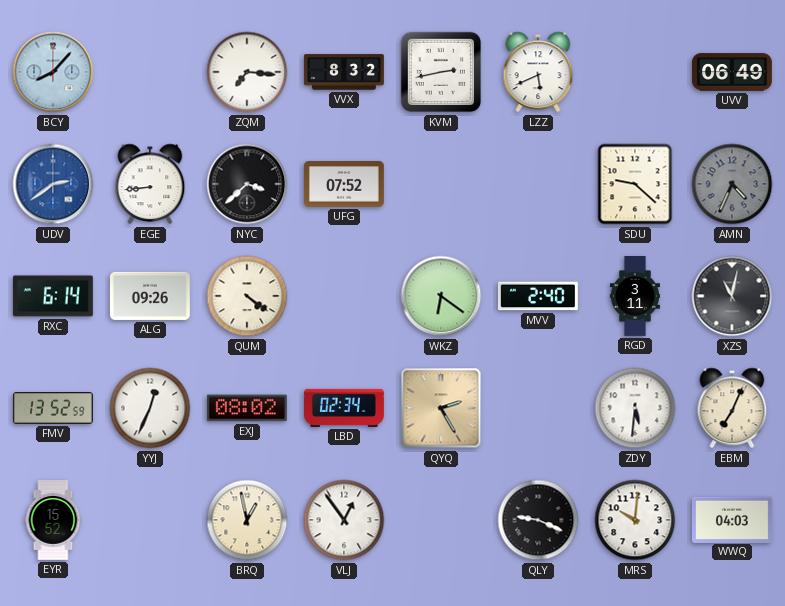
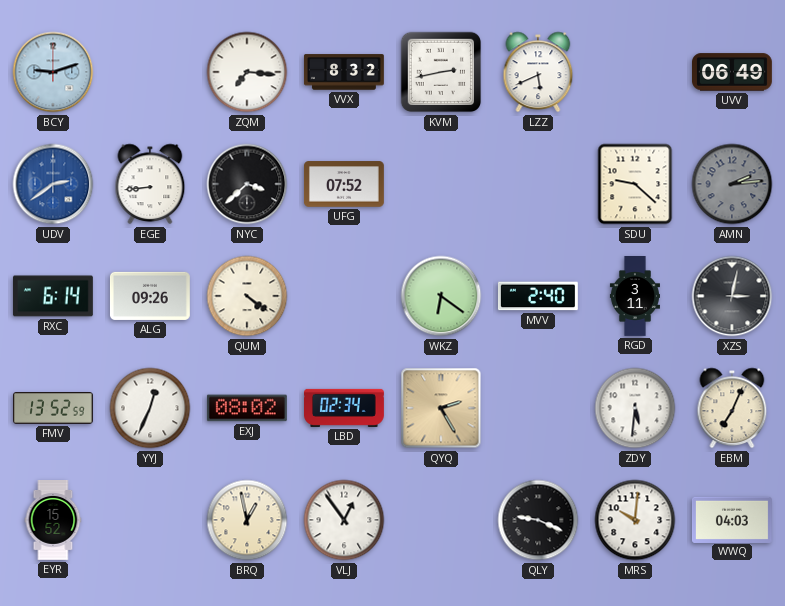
BCY: 8:07 -> 9:12
AMN: 4:34 -> 2:14
XZS: 11:02 -> 3:02
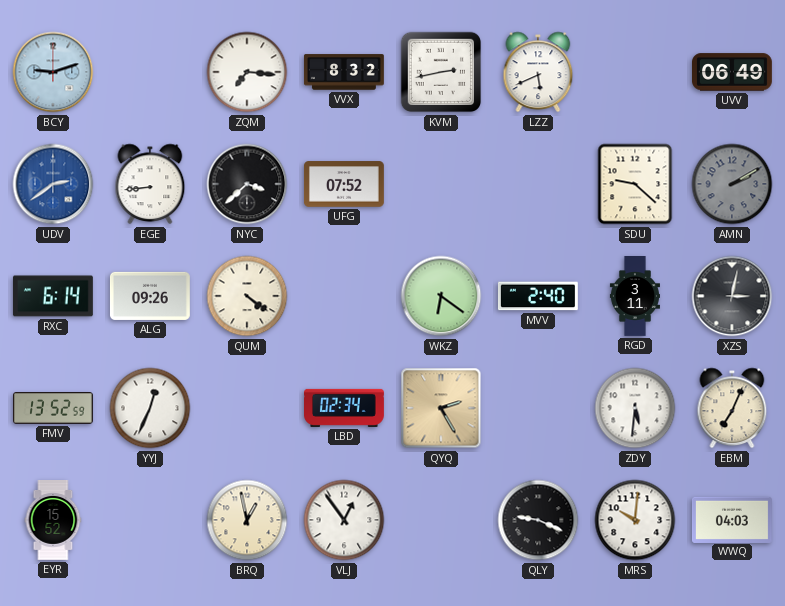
AMN: 2:14 -> 2:10
EXJ: 08:02 -> none
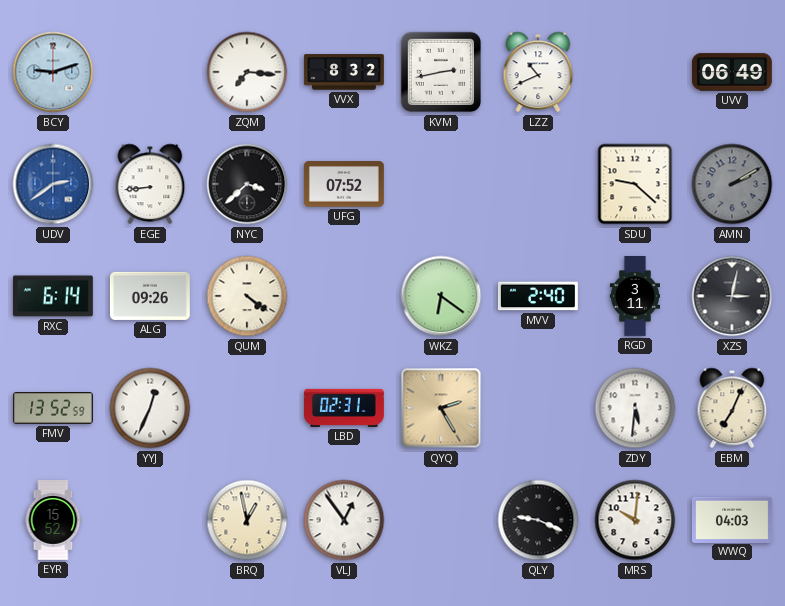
LZZ: 5:41 -> 10:41
LBD: 02:34 -> 02:31
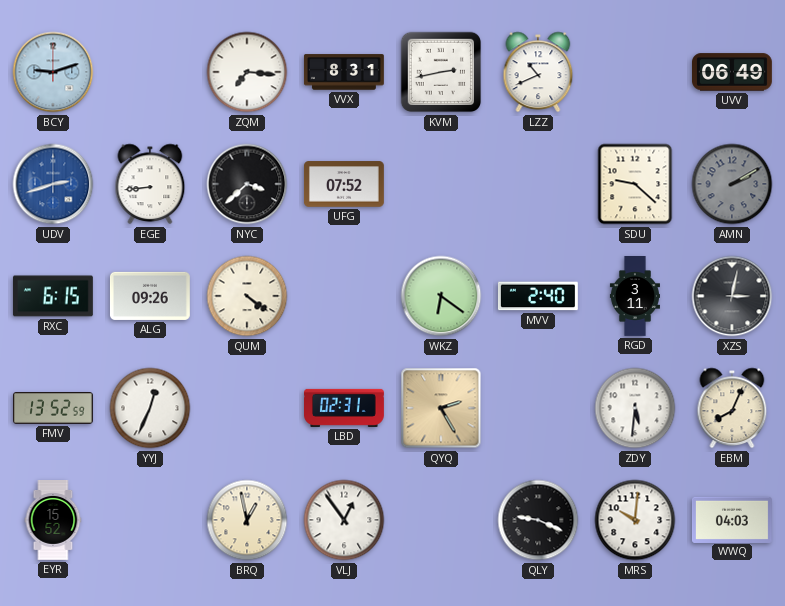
VVX: 8:32 -> 8:31
UDV: 2:39 -> 2:42
RXC: 6:14 -> 6:15
EBM: 7:04 -> 8:04
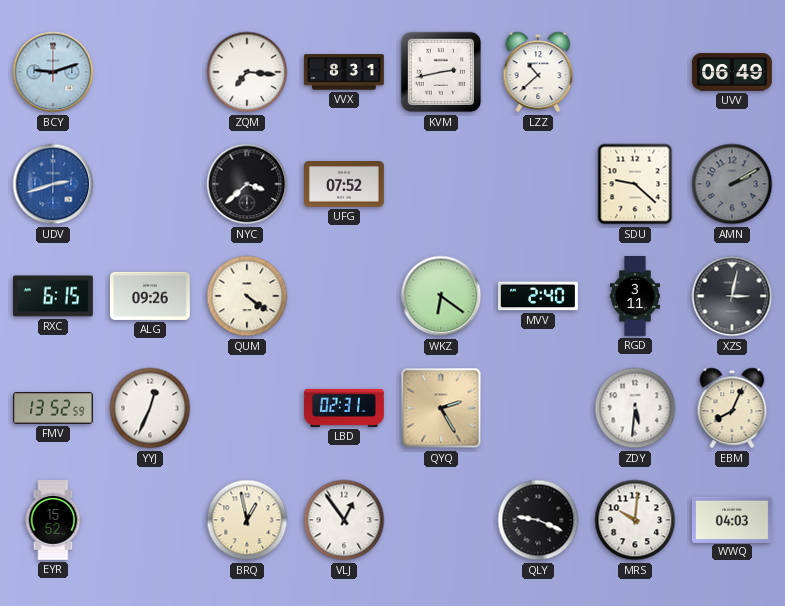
LZZ: 10:41 -> 10:38
EGE: 8:44 -> none
